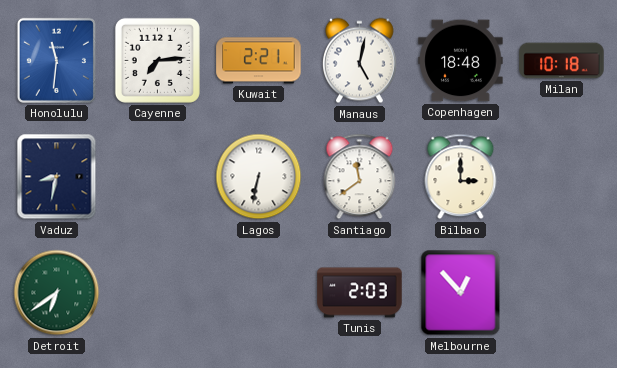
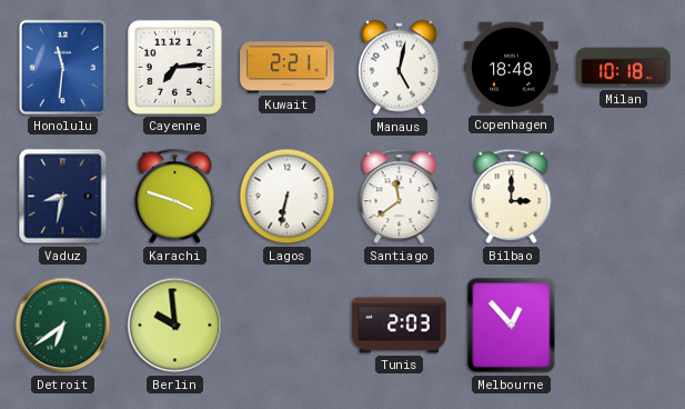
Karachi: none -> 3:48
Berlin: none -> 9:59
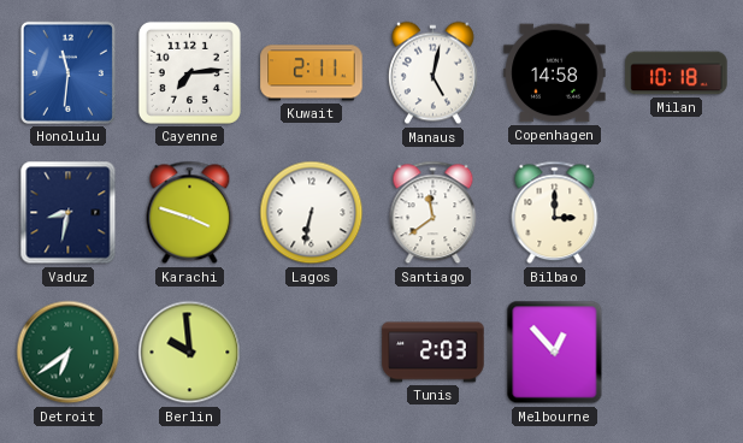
Kuwait: 2:21 -> 2:11
Copenhagen: 18:48 -> 14:58
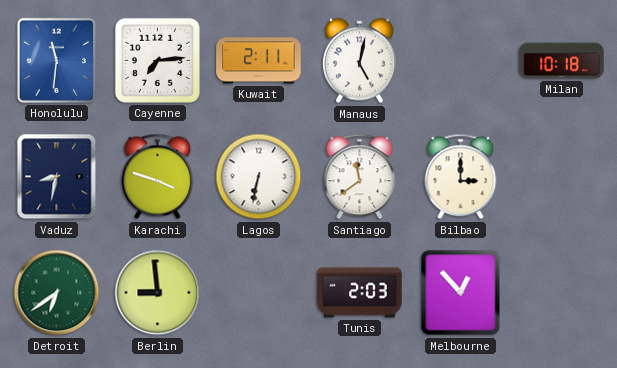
Copenhagen: 14:58 -> none
Berlin: 9:59 -> 8:59
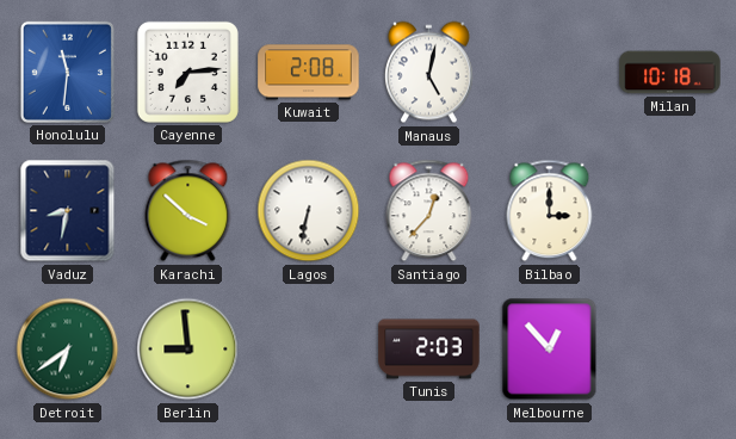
Kuwait: 2:11 -> 2:08
Karachi: 3:48 -> 3:52
Santiago: 11:39 -> 12:37
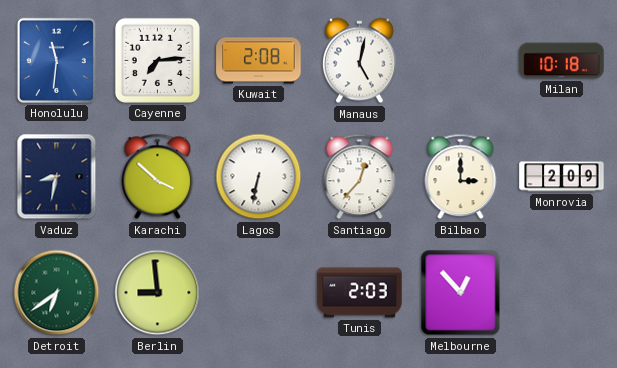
Monrovia: none -> 2:09
